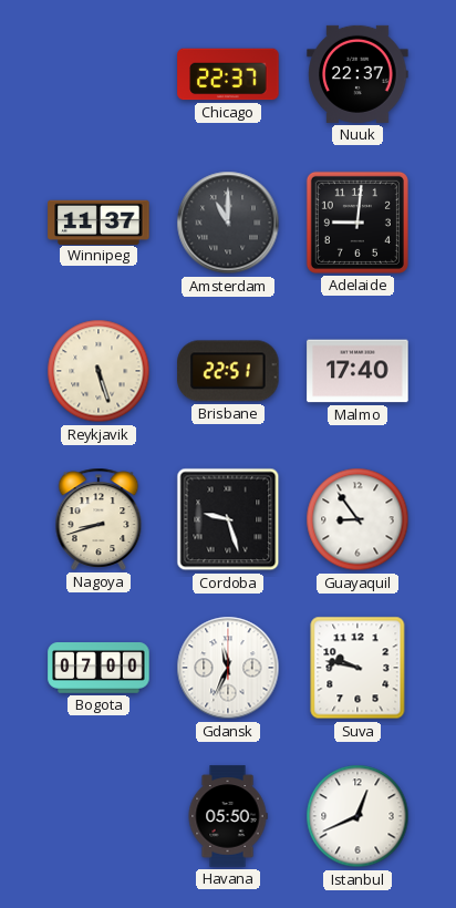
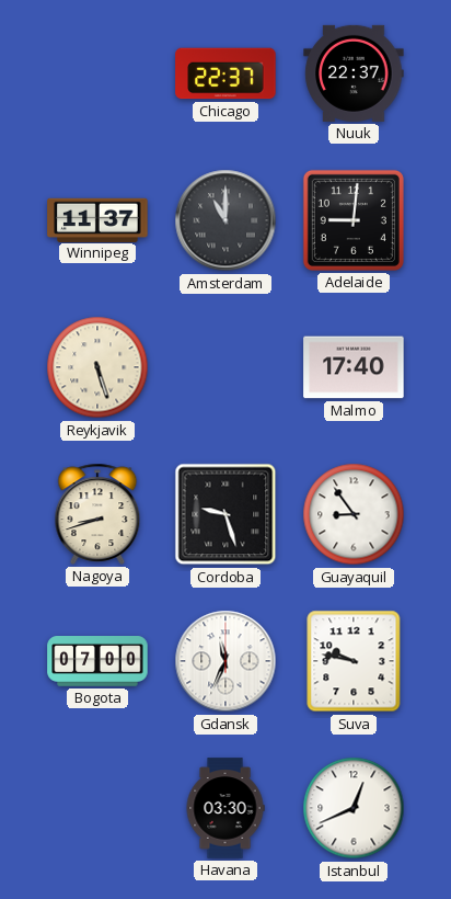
Brisbane: 22:51 -> none
Havana: 05:50 -> 03:30
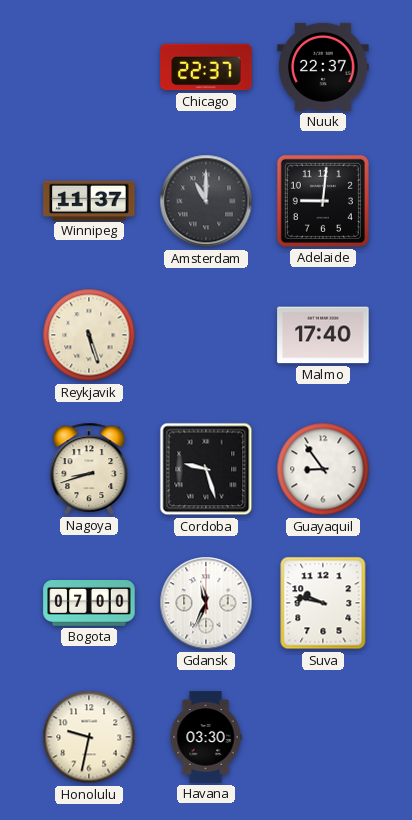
Honolulu: none -> 9:32
Istanbul: 12:41 -> none
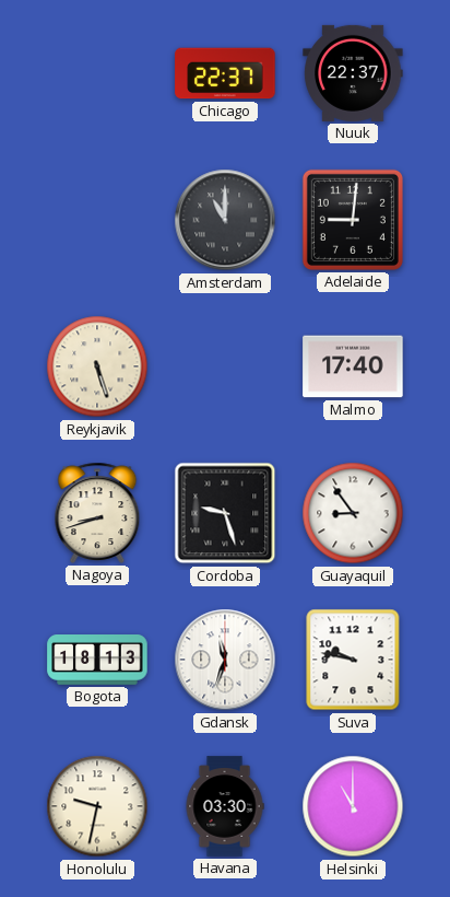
Winnipeg: 11:37 -> none
Bogota: 07:00 -> 18:13
Gdansk: 11:34 -> 11:33
Helsinki: none -> 11:00
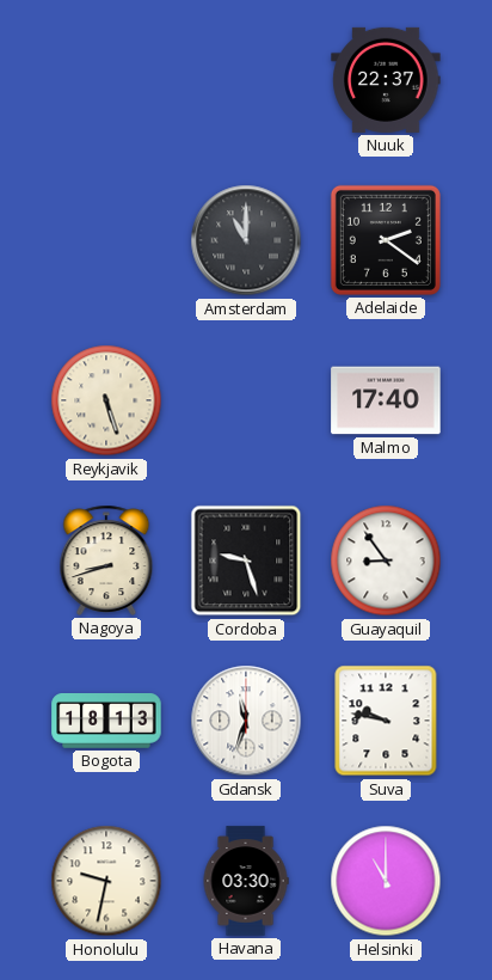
Chicago: 22:37 -> none
Adelaide: 9:01 -> 2:21
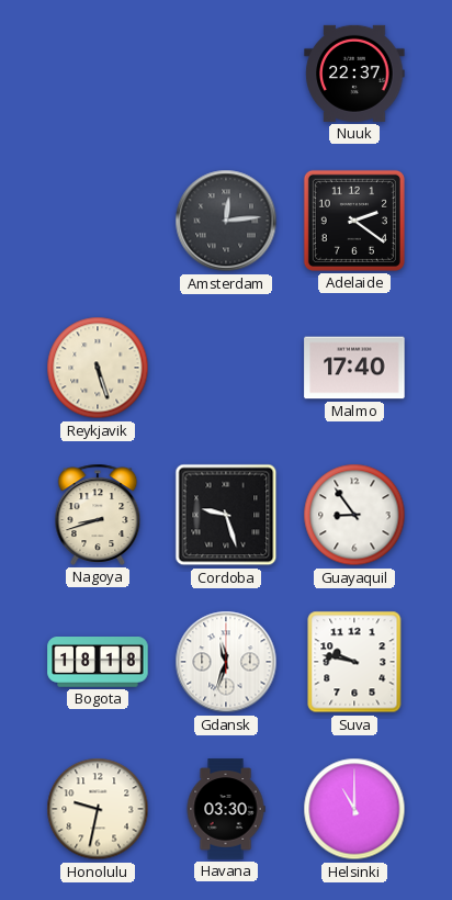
Amsterdam: 11:00 -> 12:14
Bogota: 18:13 -> 18:18
